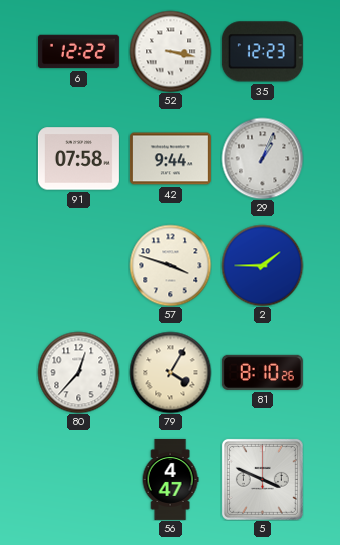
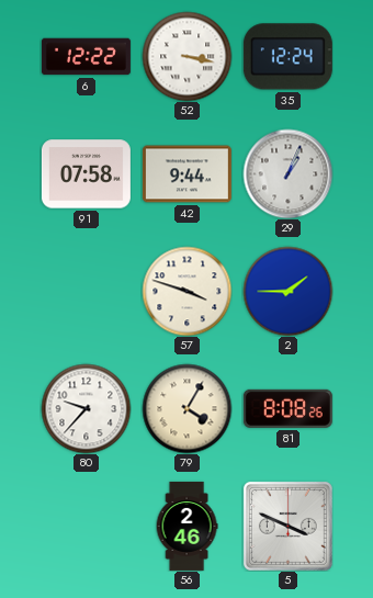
35: 12:23 -> 12:24
80: 12:37 -> 9:37
81: 8:10 -> 8:08
56: 4:47 -> 2:46
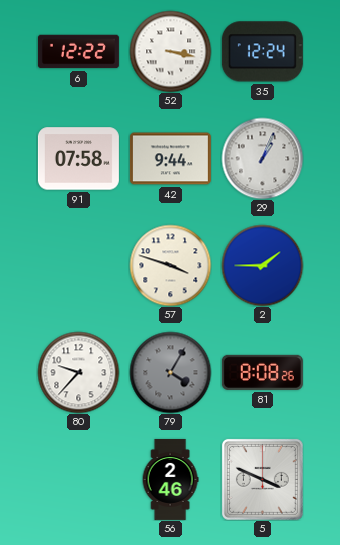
79 dial: cream -> grey
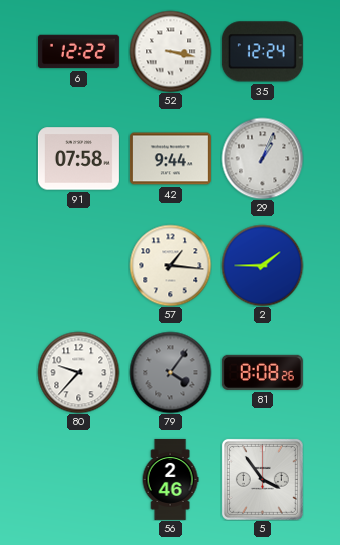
57: 3:48 -> 1:16
79: 4:05 -> 4:06
5: 3:49 -> 3:54
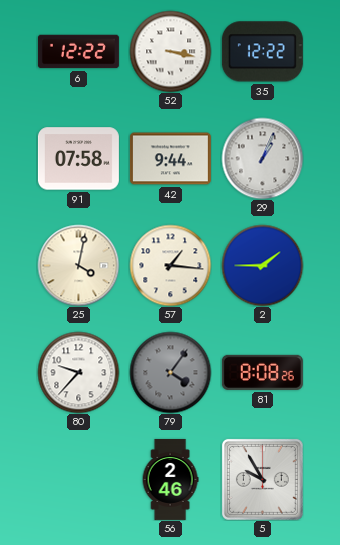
35: 12:24 -> 12:22
25: none -> 4:02
5: 3:54 -> 9:55
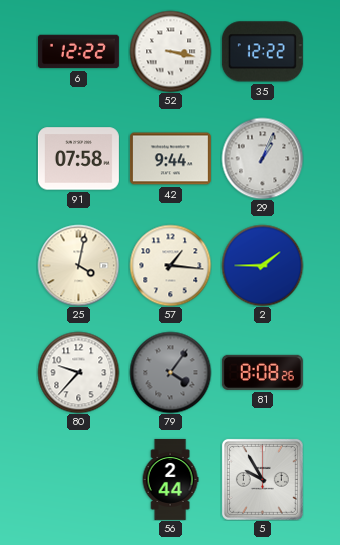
56: 2:46 -> 2:44
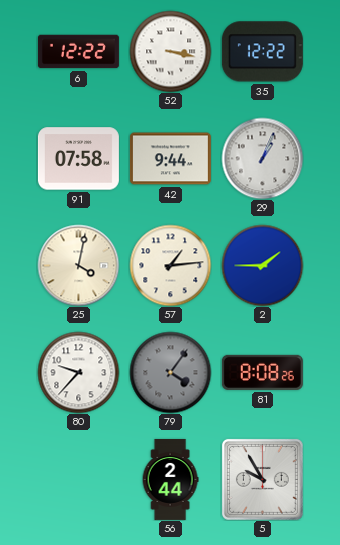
57: 1:16 -> 1:14
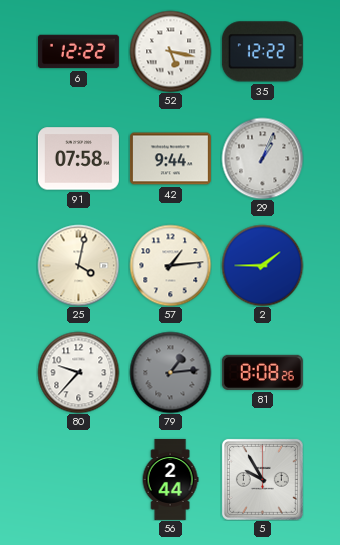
52: 3:17 -> 5:17
79: 4:06 -> 1:14
